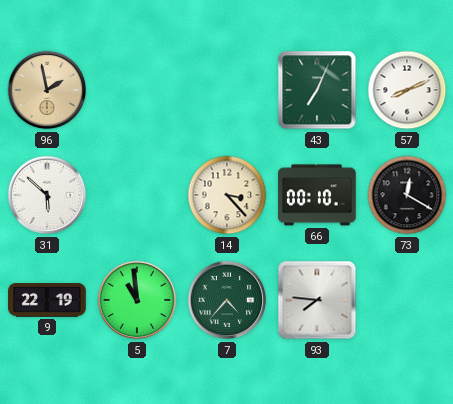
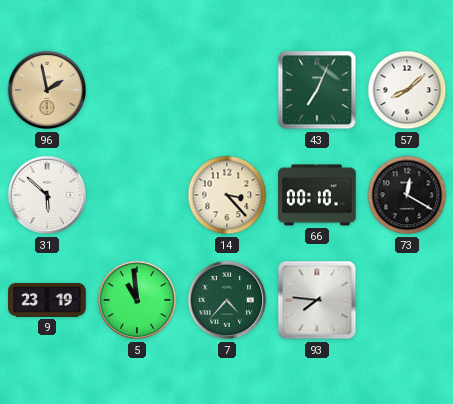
57: 8:11 -> 8:08
9: 22:19 -> 23:19
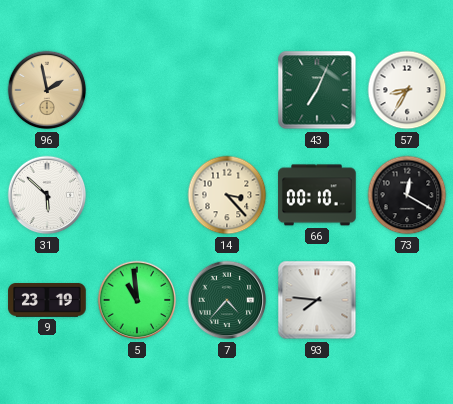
57: 8:08 -> 8:35
